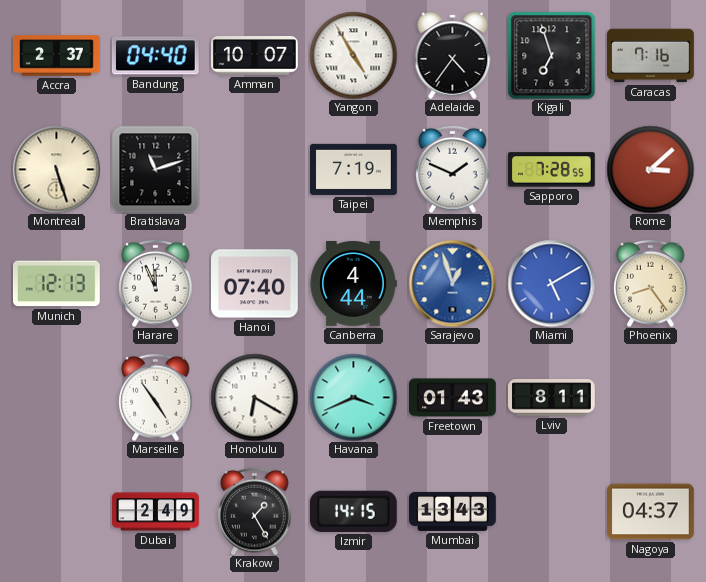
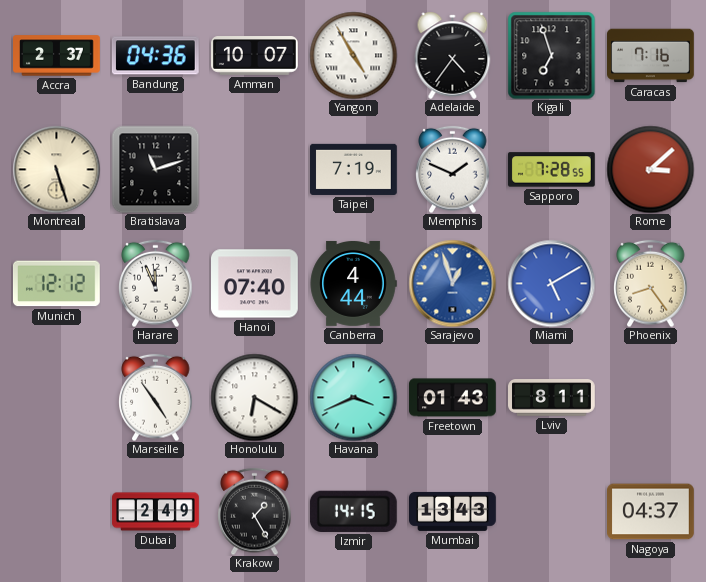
Bandung: 04:40 -> 04:36
Munich: 12:13 -> 12:12
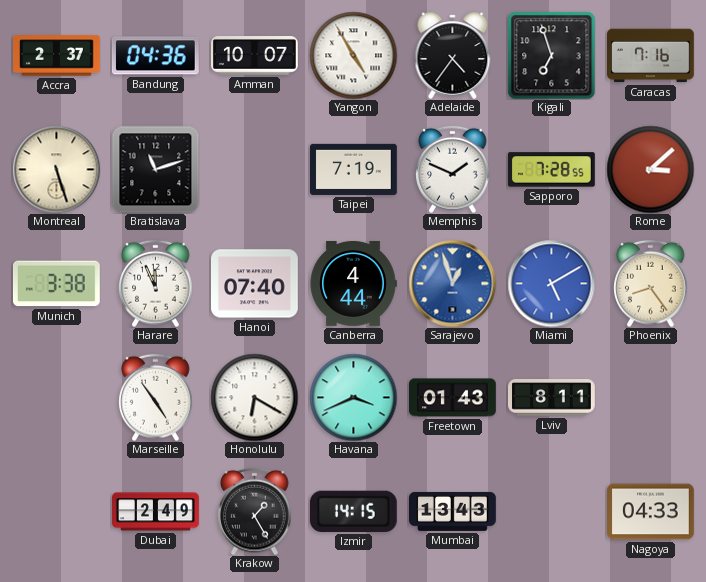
Munich: 12:12 -> 3:38
Nagoya: 04:37 -> 04:33
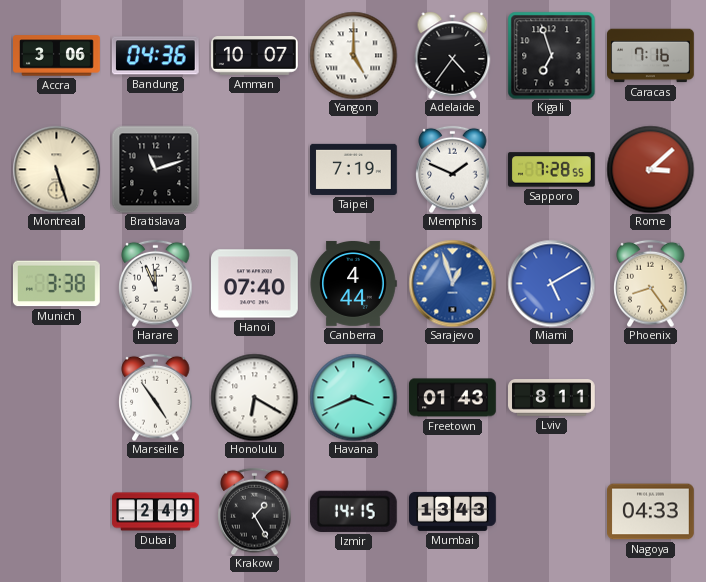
Accra: 2:37 -> 3:06
Yangon: 4:55 -> 5:00
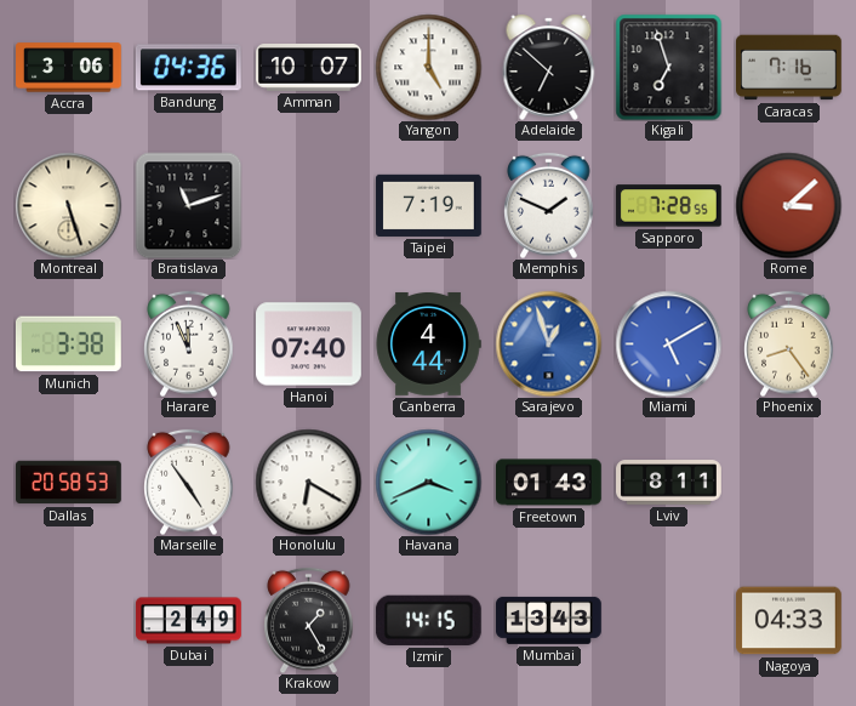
Adelaide: 4:36 -> 6:52
Dallas: none -> 20:58
